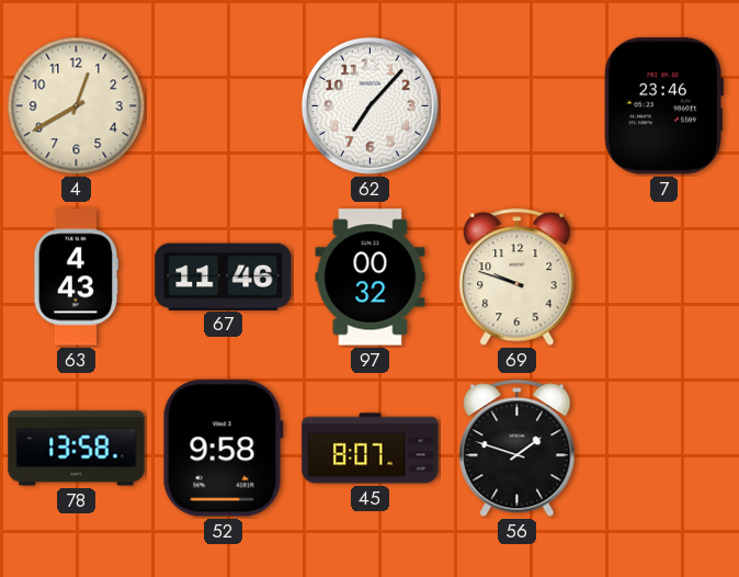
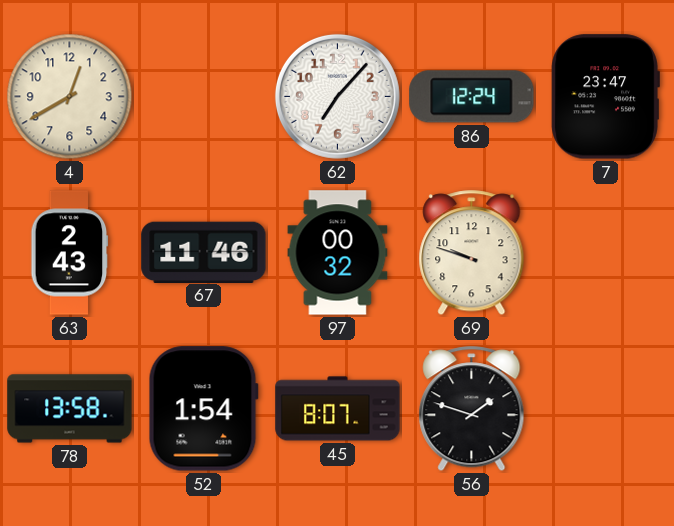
86: none -> 12:24
7: 23:46 -> 23:47
63: 4:43 -> 2:43
52: 9:58 -> 1:54
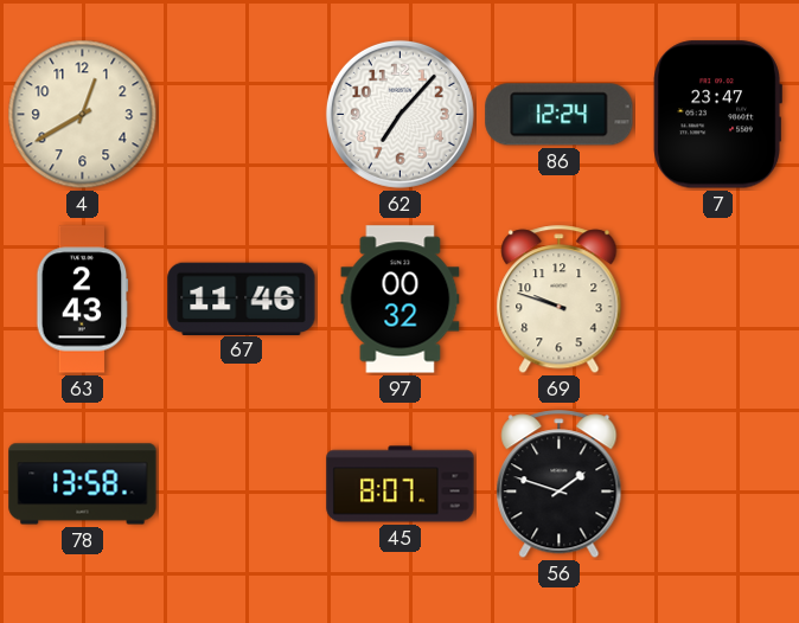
52: 1:54 -> none
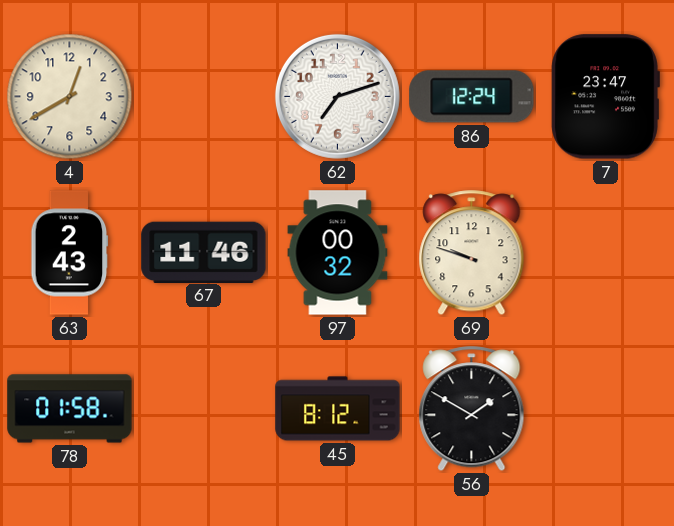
62: 7:07 -> 7:12
78: 13:58 -> 01:58
45: 8:07 -> 8:12
56: 1:48 -> 1:50
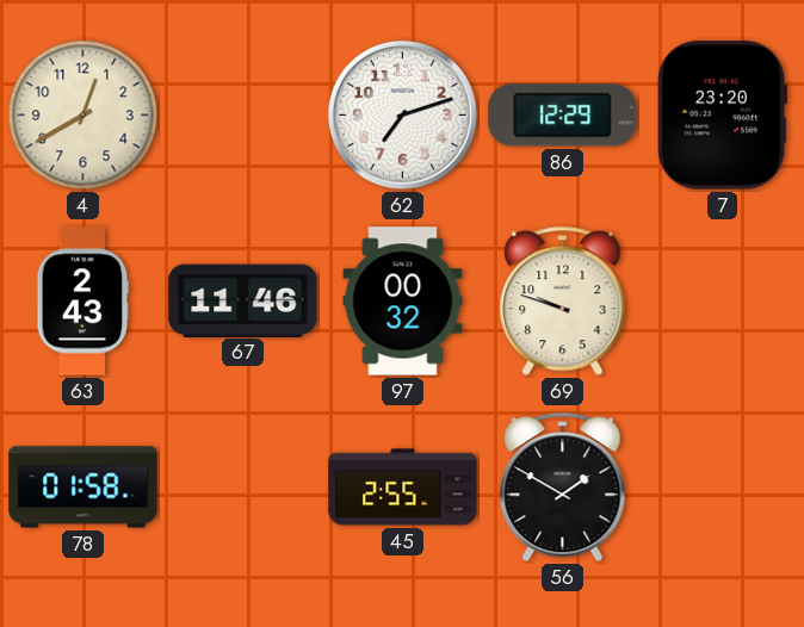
86: 12:24 -> 12:29
7: 23:47 -> 23:20
45: 8:12 -> 2:55
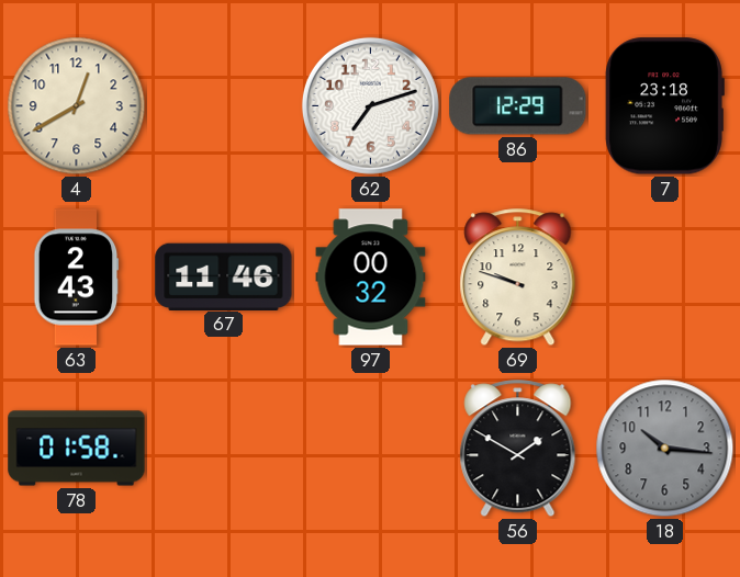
7: 23:20 -> 23:18
45: 2:55 -> none
18: none -> 10:16
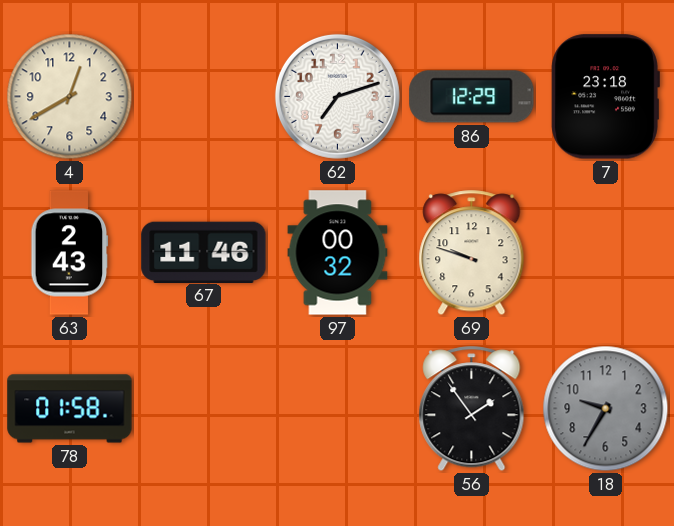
56: 1:50 -> 1:54
18: 10:16 -> 9:35
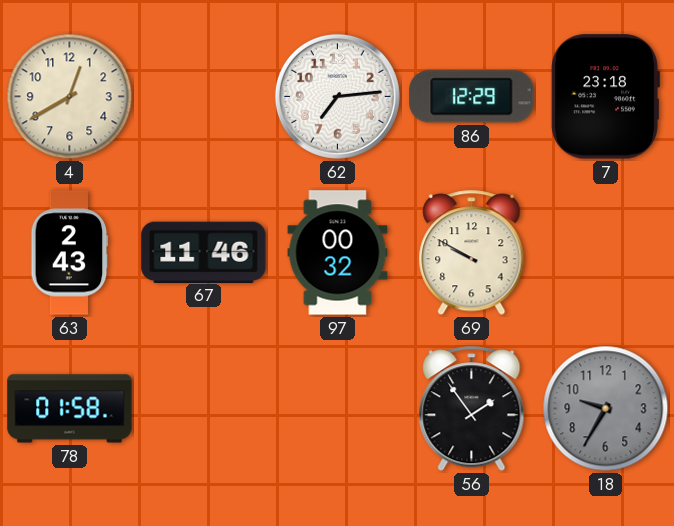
62: 7:12 -> 7:14
69: 9:48 -> 9:50
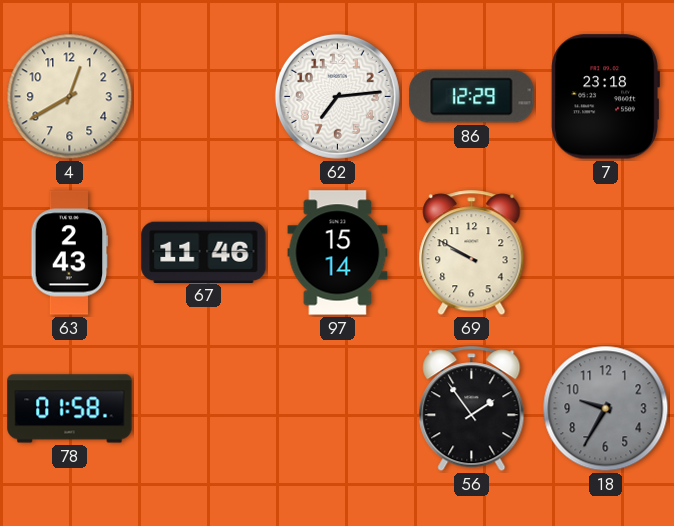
97: 00:32 -> 15:14
